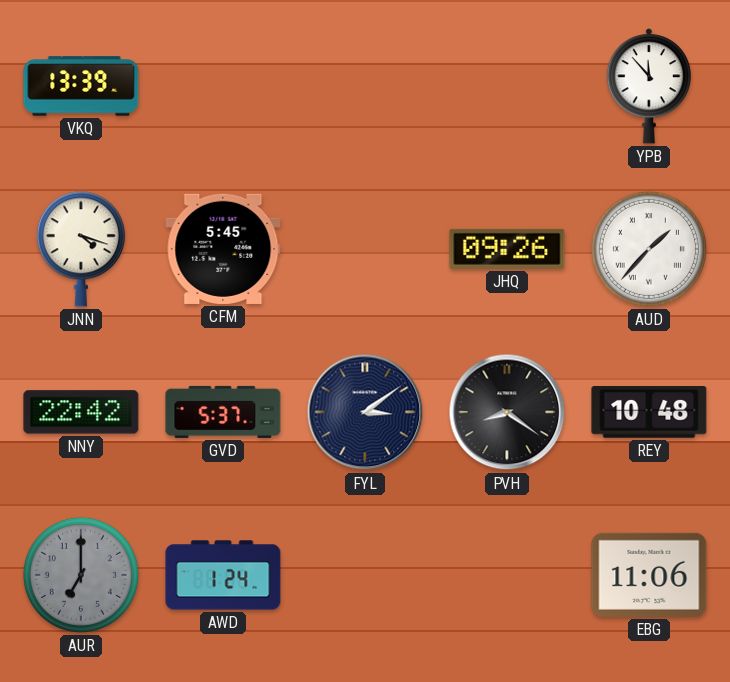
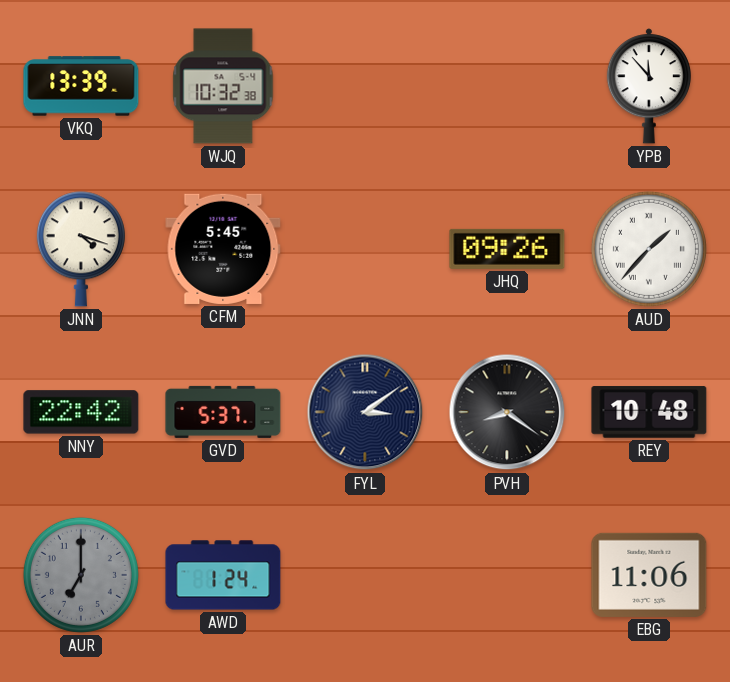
WJQ: none -> 10:32
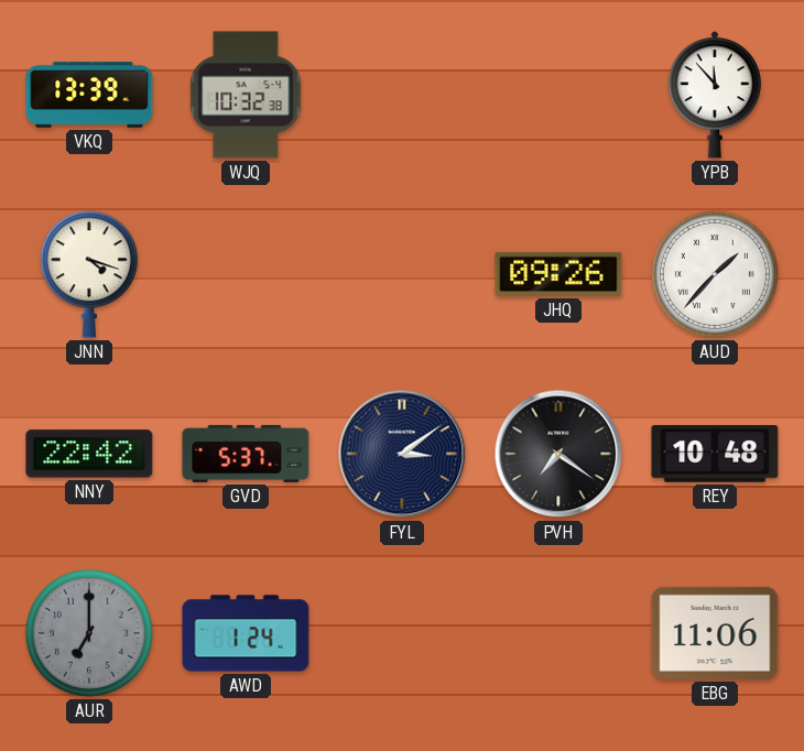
CFM: 5:45 -> none
PVH: 8:21 -> 7:21
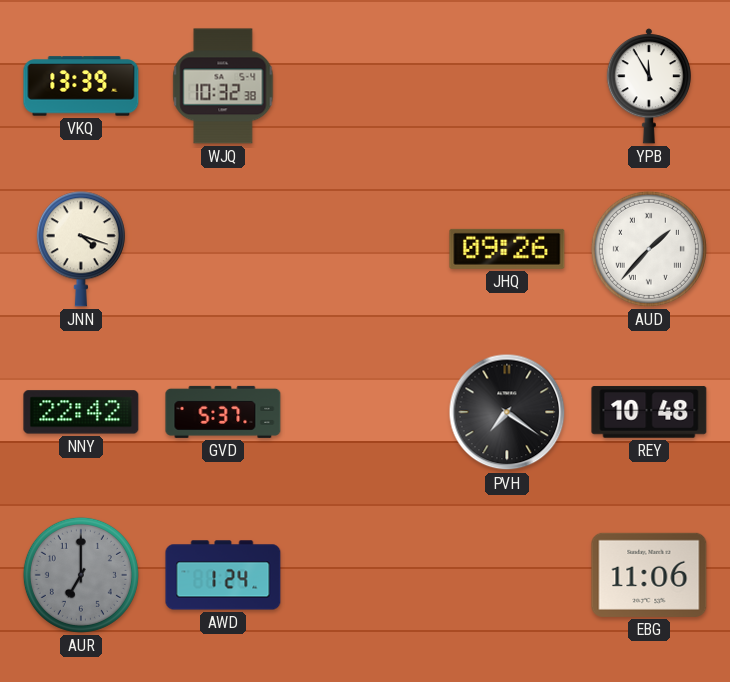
YPB: 11:53 -> 11:55
FYL: 3:09 -> none
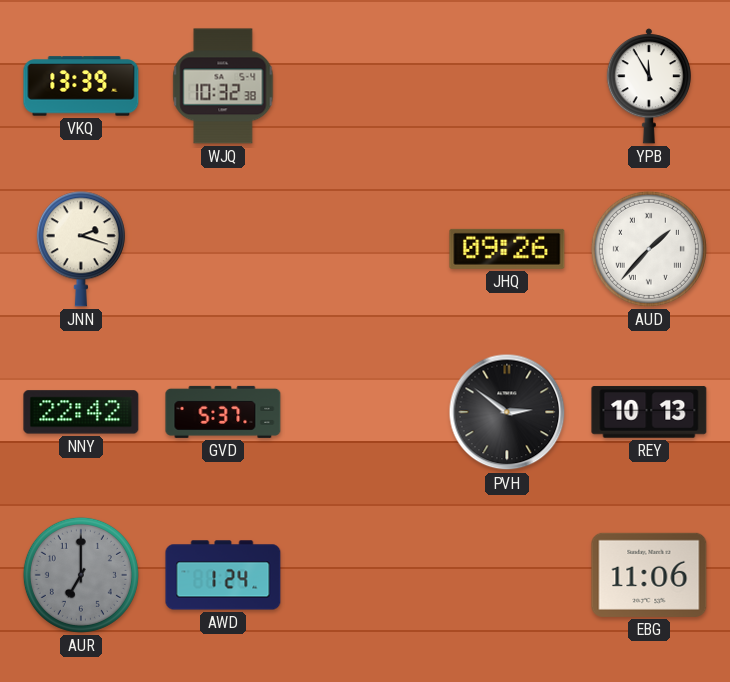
JNN: 4:18 -> 2:18
PVH: 7:21 -> 2:51
REY: 10:48 -> 10:13
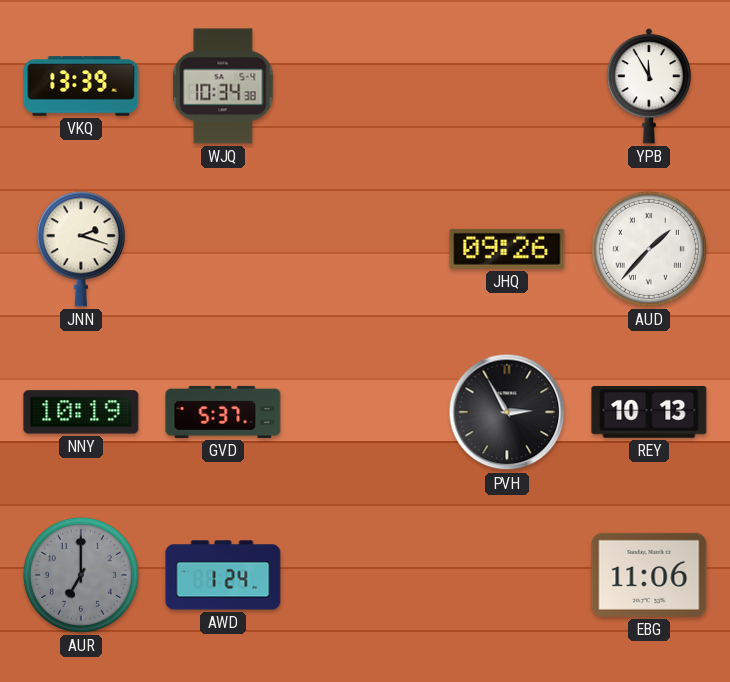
WJQ: 10:32 -> 10:34
NNY: 22:42 -> 10:19
PVH: 2:51 -> 2:55
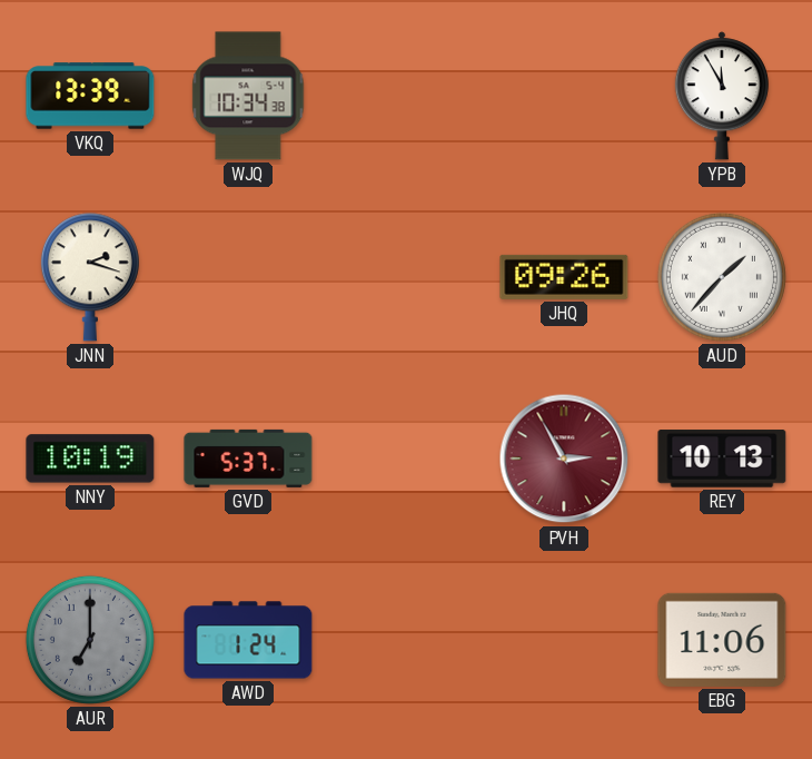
PVH dial: black -> burgundy
